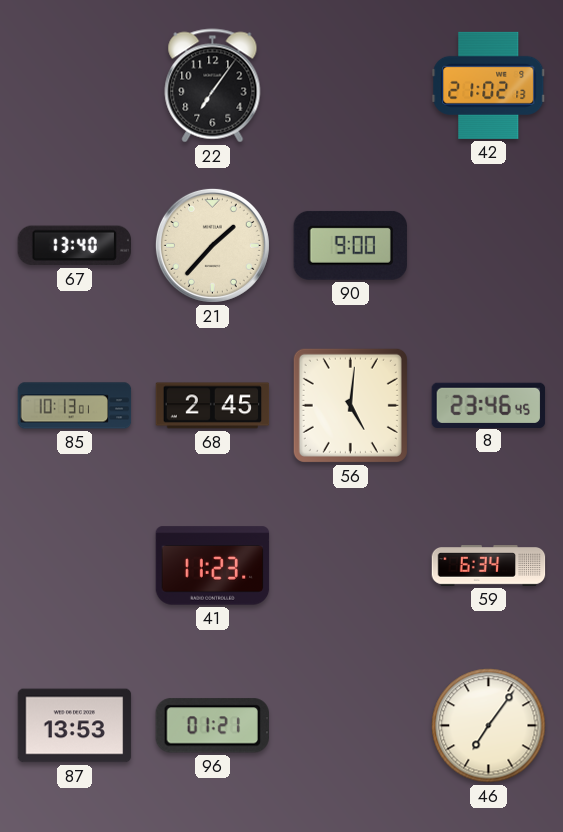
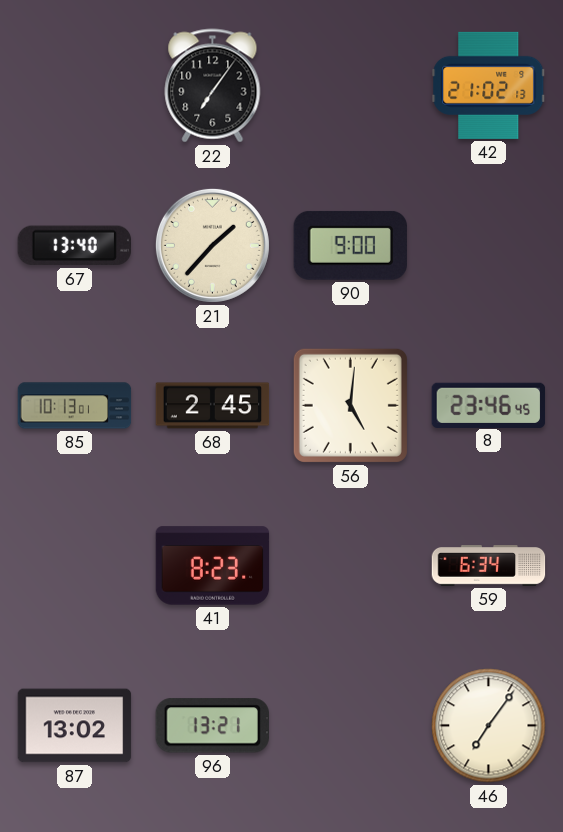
41: 11:23 -> 8:23
87: 13:53 -> 13:02
96: 01:21 -> 13:21
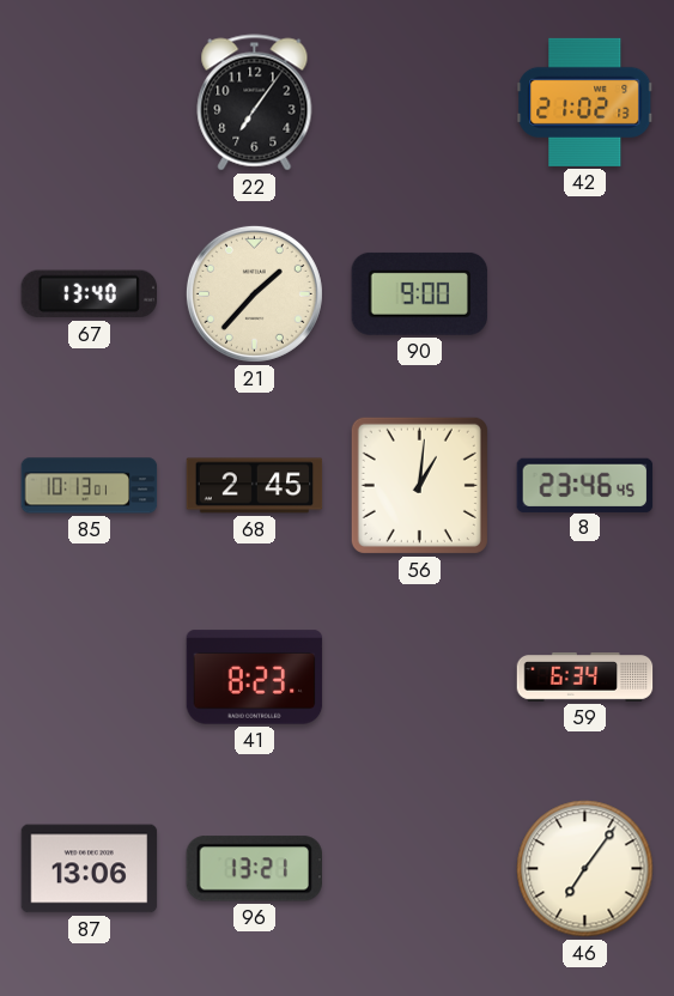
56: 5:01 -> 1:01
87: 13:02 -> 13:06
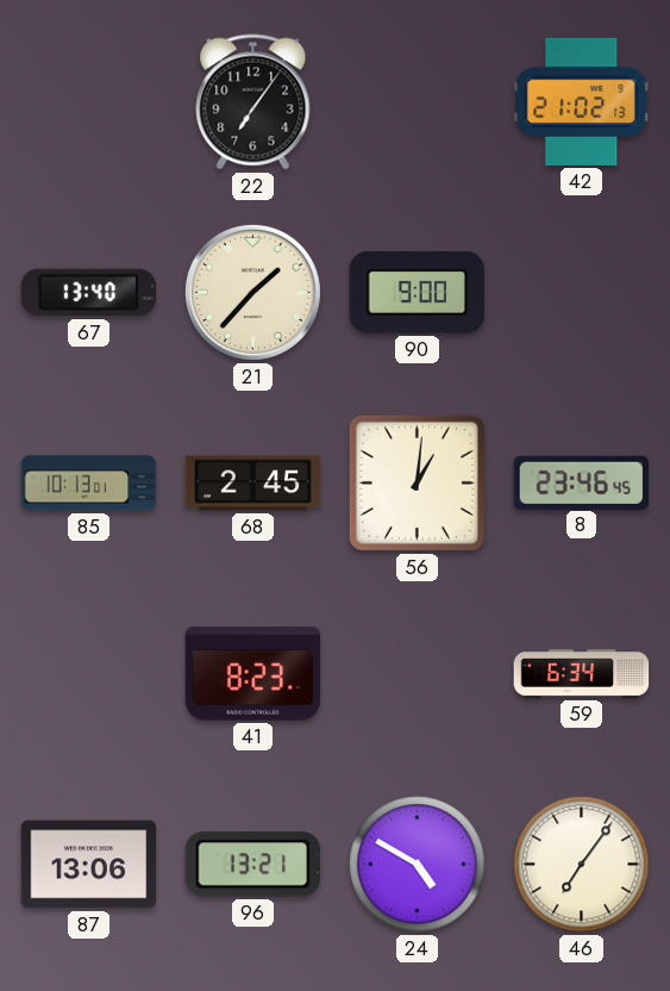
24: none -> 4:50
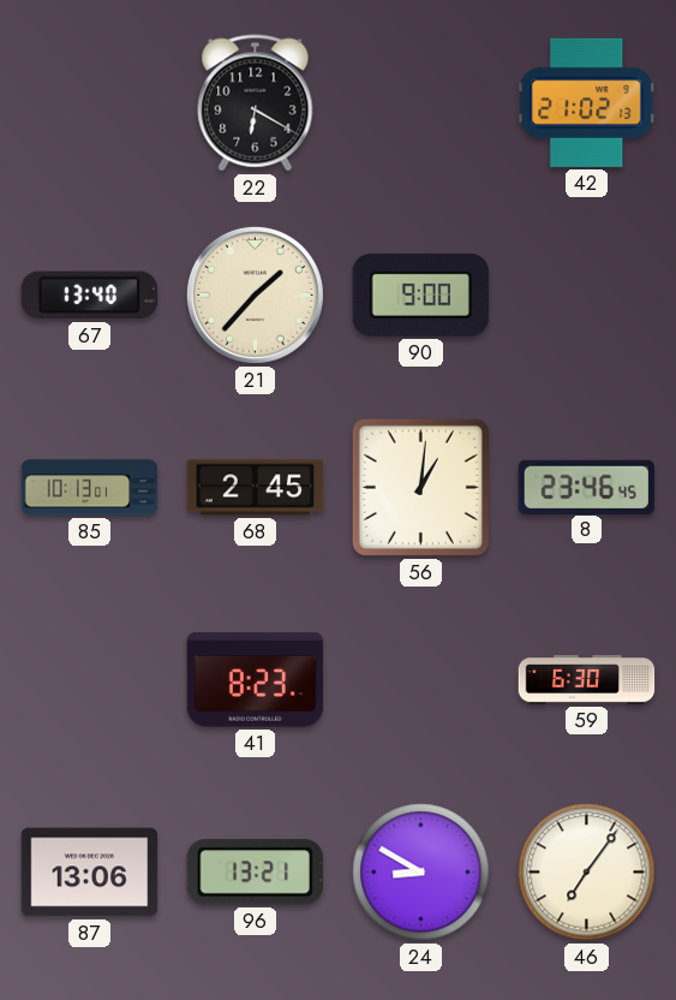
22: 7:06 -> 6:20
59: 6:34 -> 6:30
24: 4:50 -> 8:50
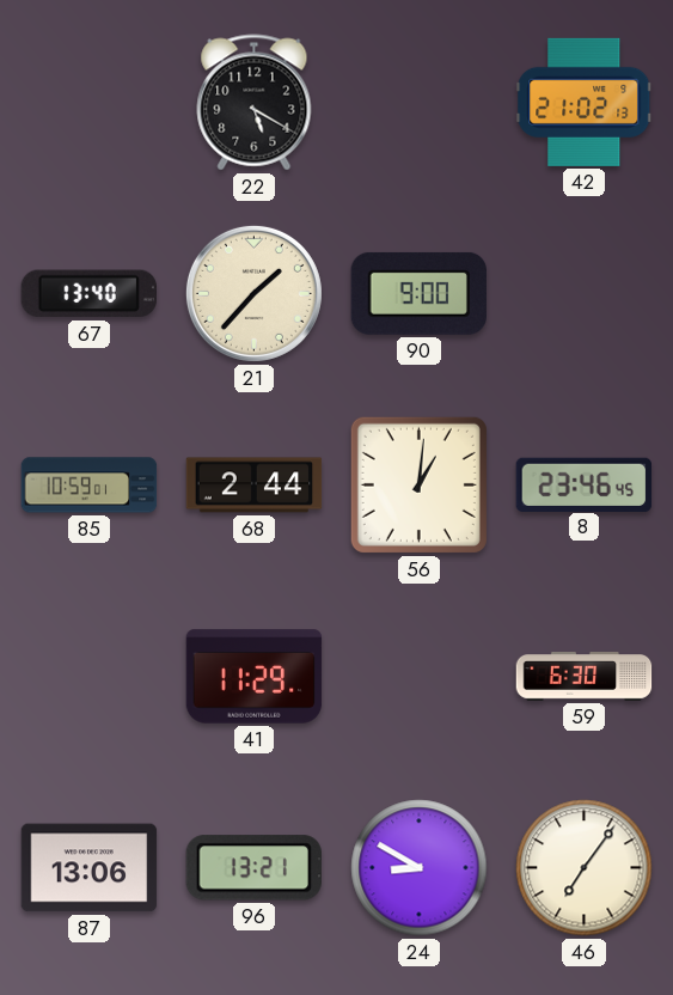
22: 6:20 -> 5:20
85: 10:13 -> 10:59
68: 2:45 -> 2:44
41: 8:23 -> 11:29
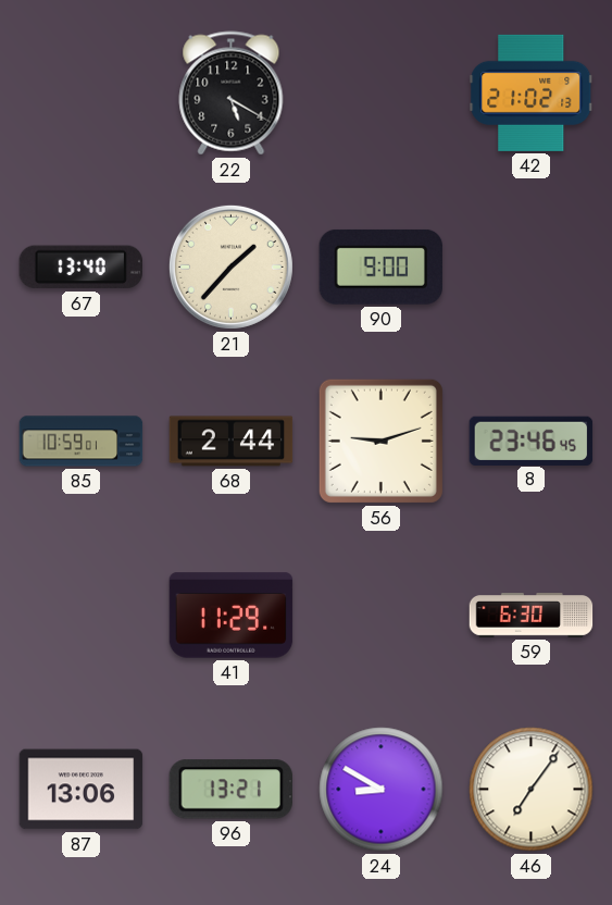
56: 1:01 -> 9:12
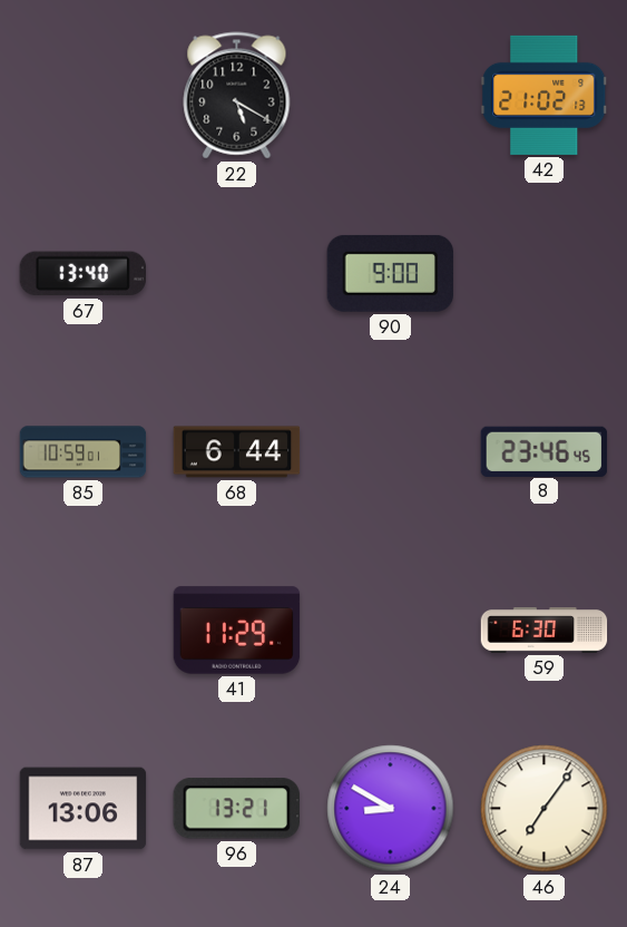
21: 1:37 -> none
68: 2:44 -> 6:44
56: 9:12 -> none
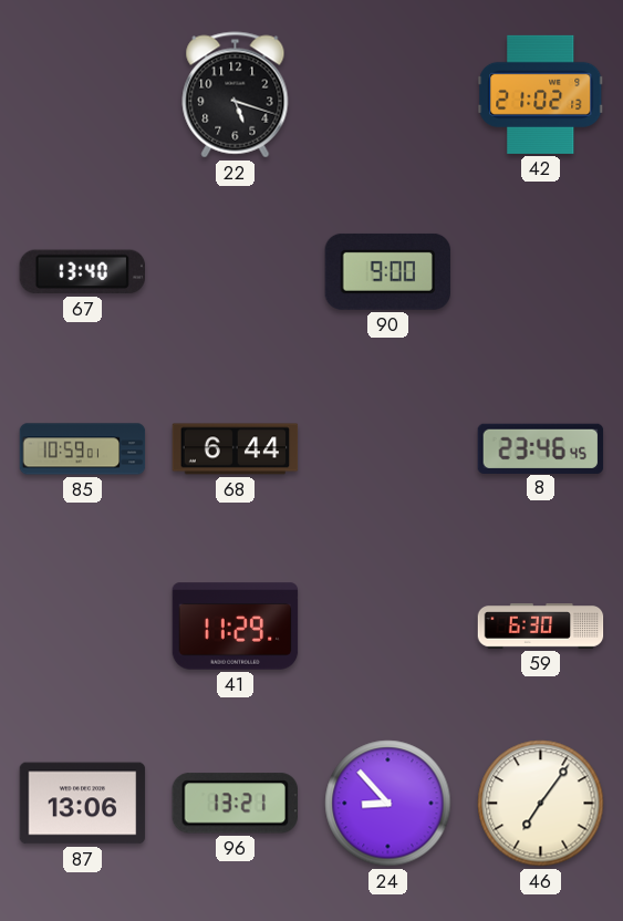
22: 5:20 -> 5:18
24: 8:50 -> 8:53
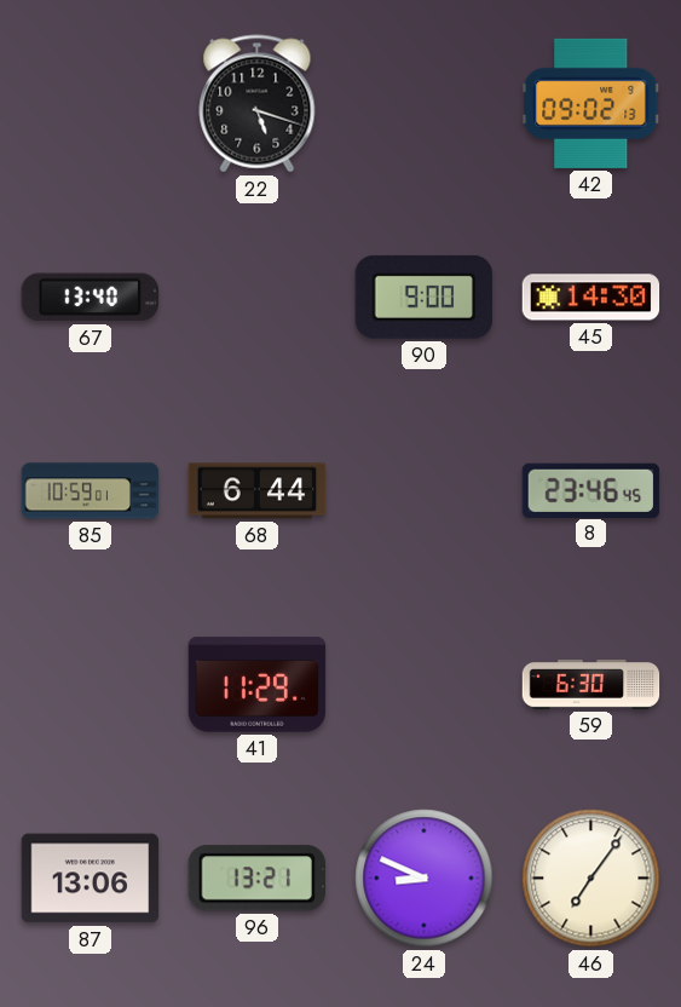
42: 21:02 -> 09:02
45: none -> 14:30
24: 8:53 -> 8:49
